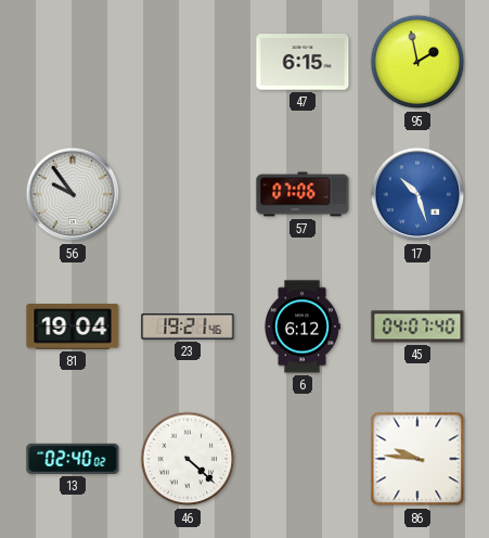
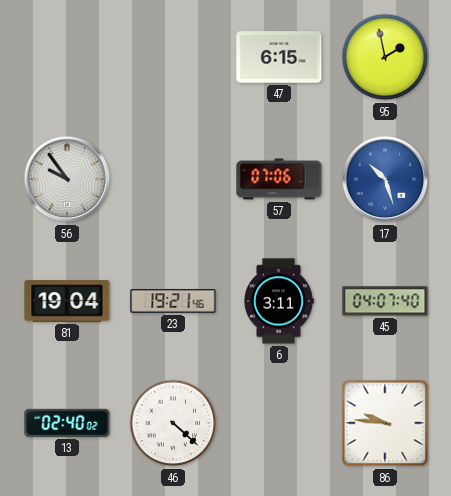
6: 6:12 -> 3:11
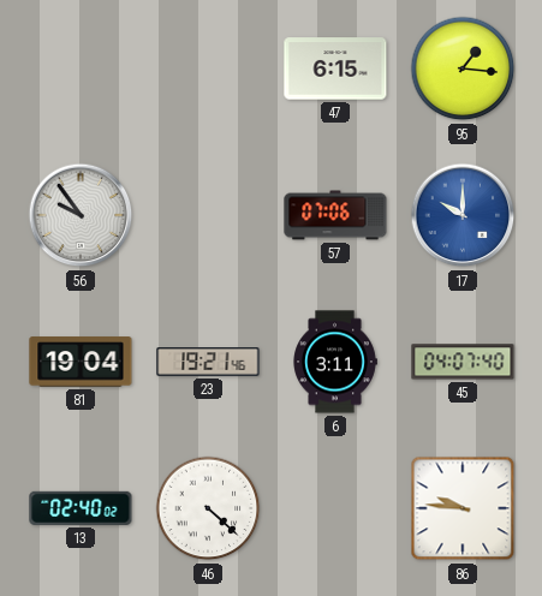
95: 1:58 -> 1:16
17: 10:27 -> 10:00
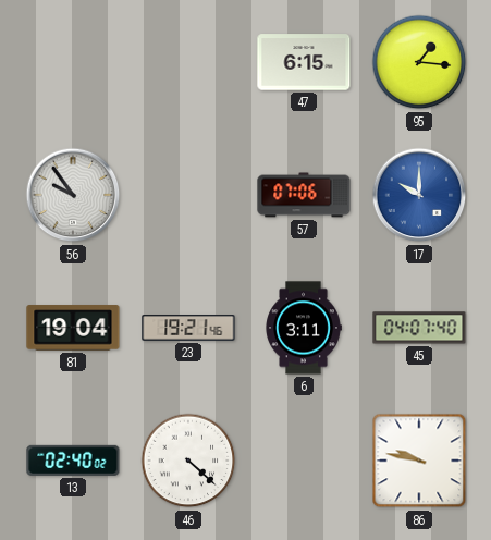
86: 9:46 -> 9:47
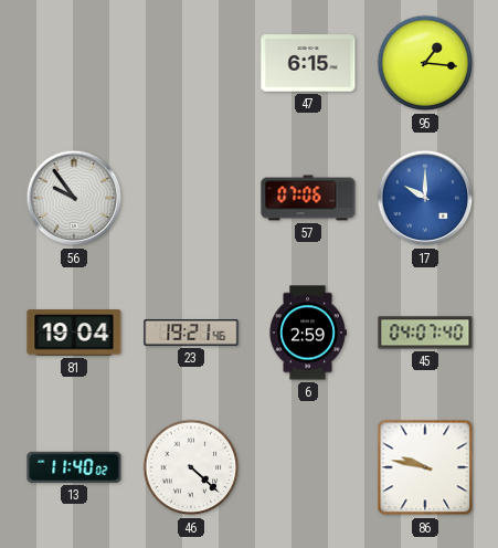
6: 3:11 -> 2:59
13: 02:40 -> 11:40
